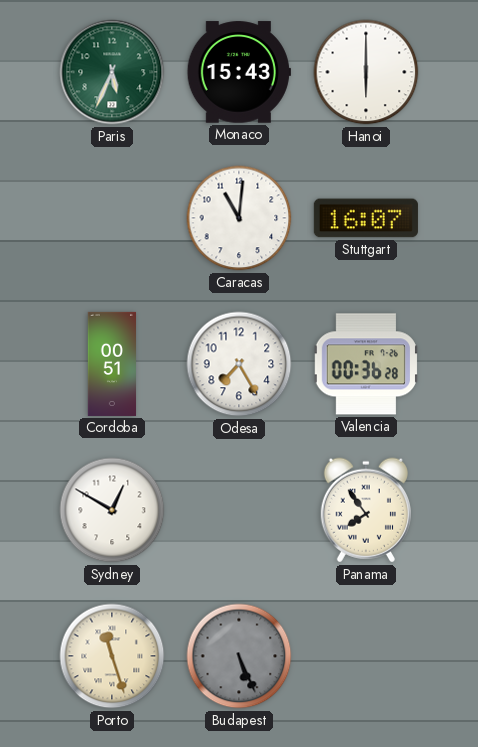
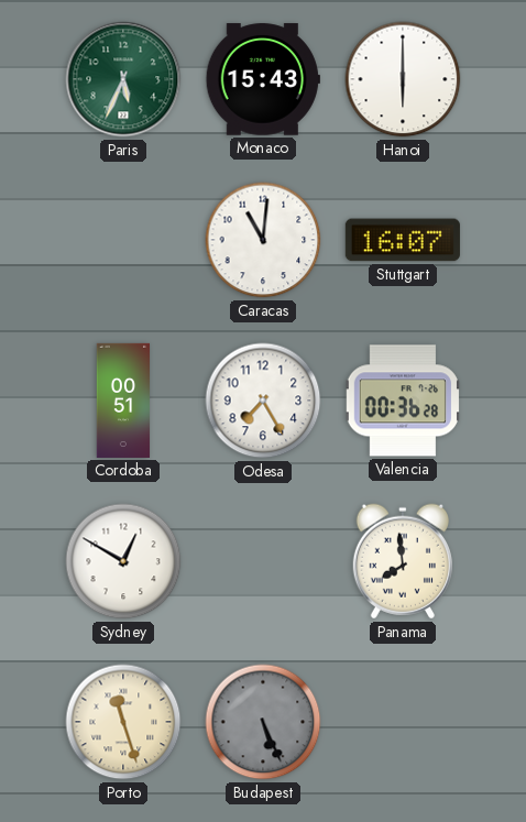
Panama: 7:54 -> 7:59
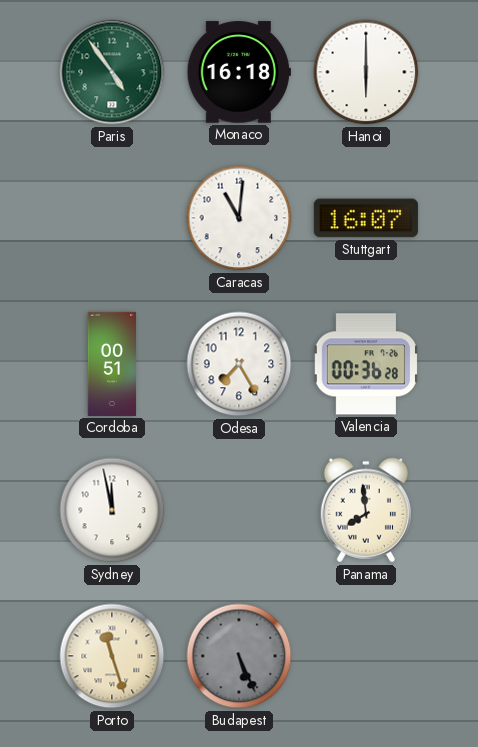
Paris: 5:34 -> 4:54
Monaco: 15:43 -> 16:18
Sydney: 12:50 -> 11:58
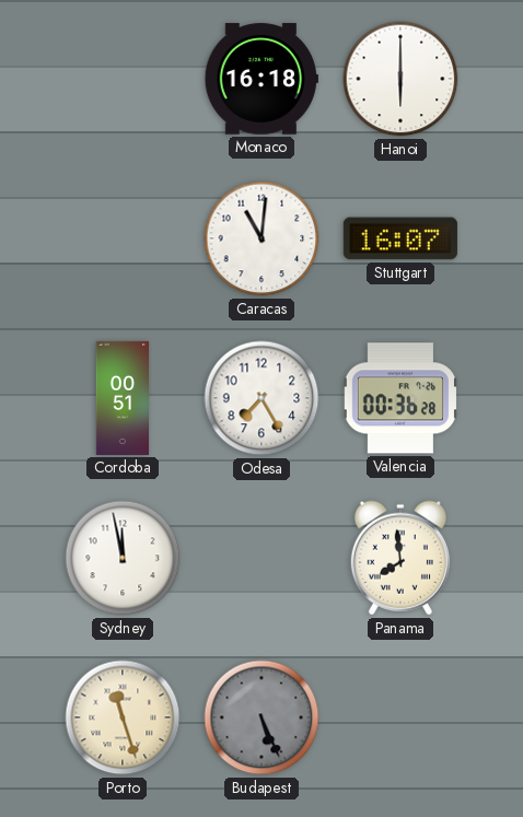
Paris: 4:54 -> none
